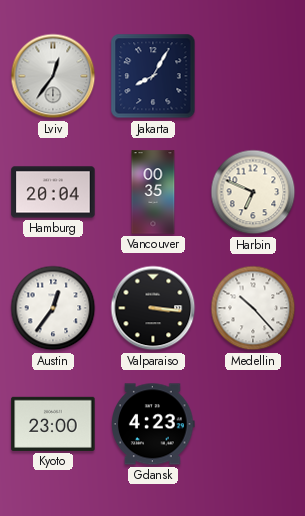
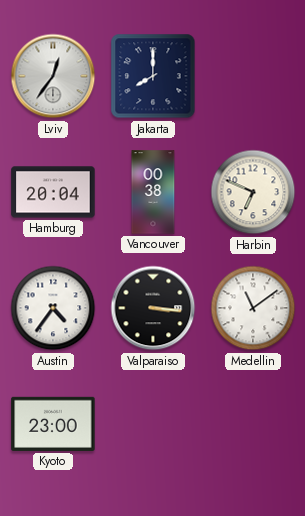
Jakarta: 8:05 -> 8:00
Vancouver: 00:35 -> 00:38
Austin: 12:36 -> 4:36
Medellin: 10:23 -> 11:09
Gdansk: 4:23 -> none
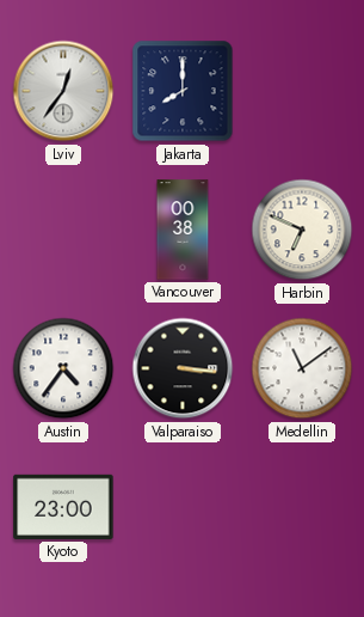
Hamburg: 20:04 -> none
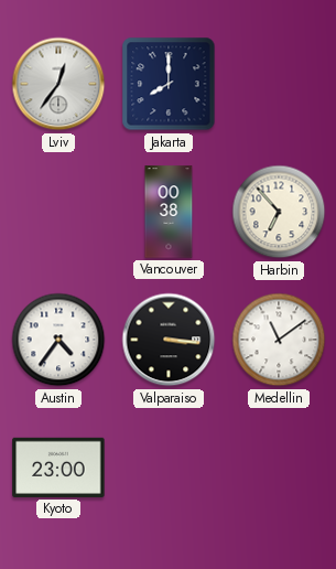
Harbin: 6:49 -> 6:53
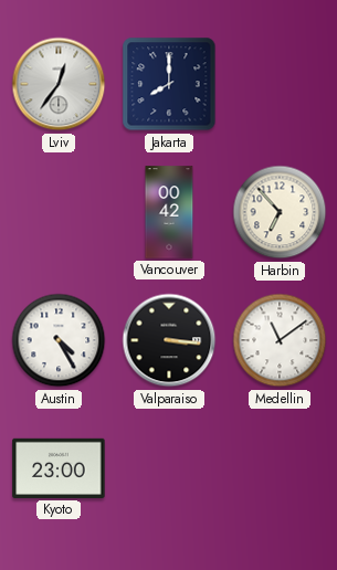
Vancouver: 00:38 -> 00:42
Austin: 4:36 -> 4:25
